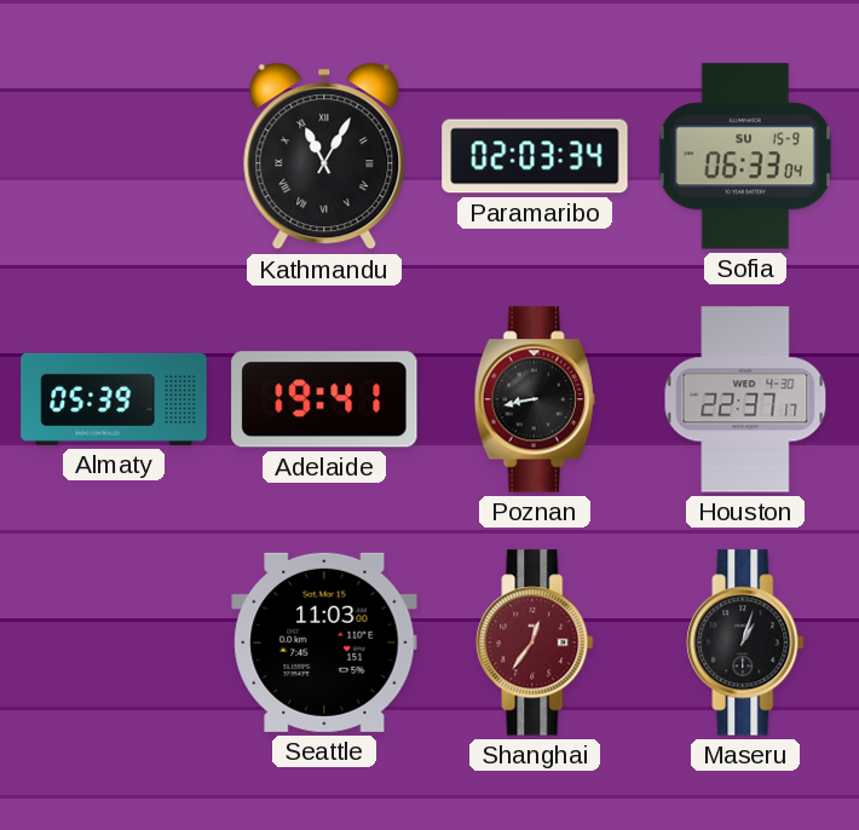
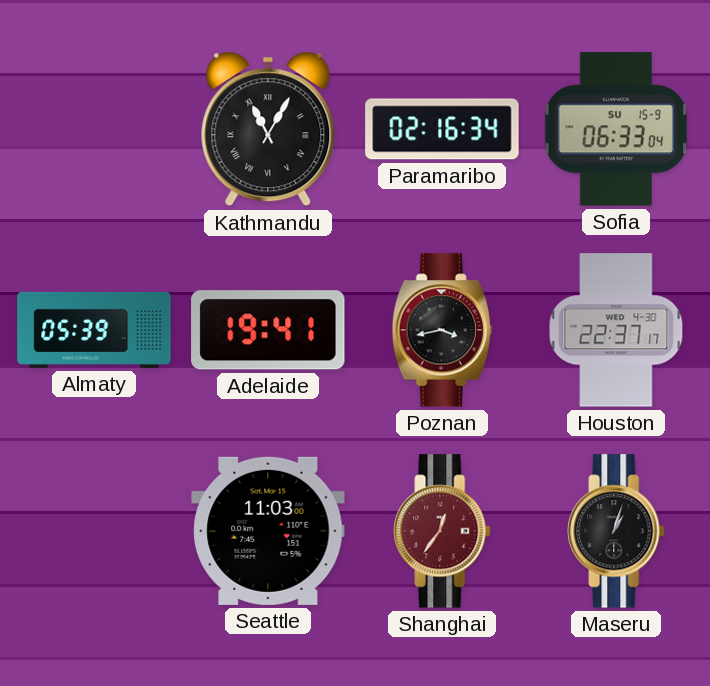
Paramaribo: 02:03 -> 02:16
Poznan: 8:43 -> 3:43
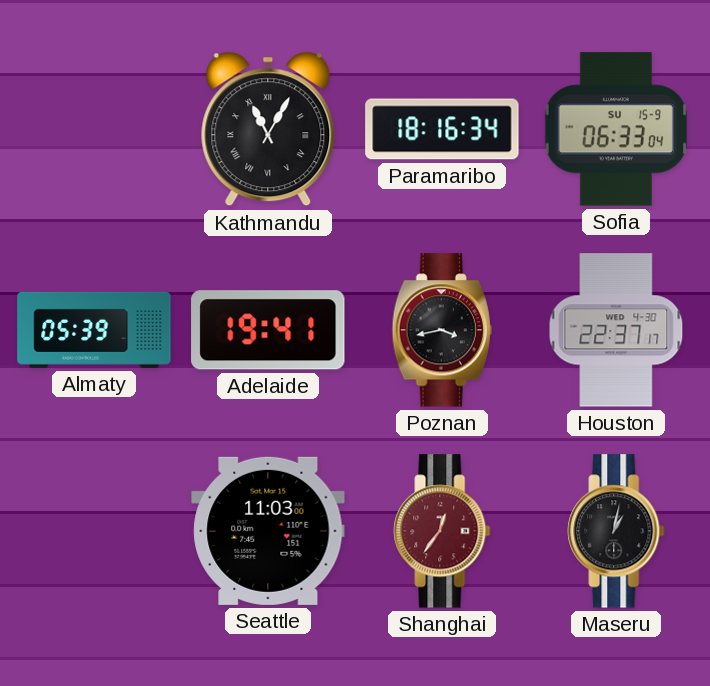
Paramaribo: 02:16 -> 18:16
Maseru: 1:03 -> 1:02
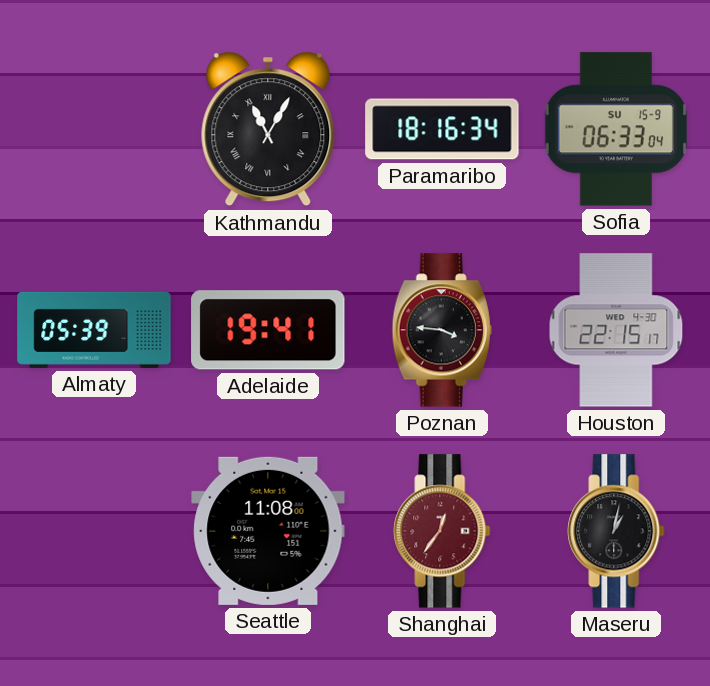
Poznan: 3:43 -> 3:46
Houston: 22:37 -> 22:15
Seattle: 11:03 -> 11:08
